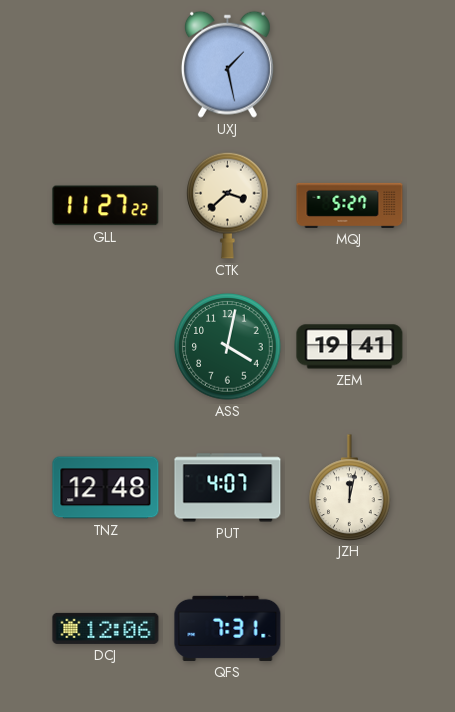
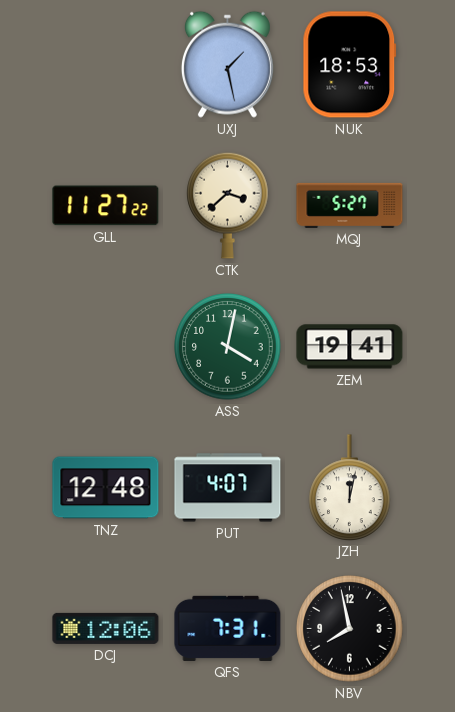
NUK: none -> 18:53
NBV: none -> 7:58
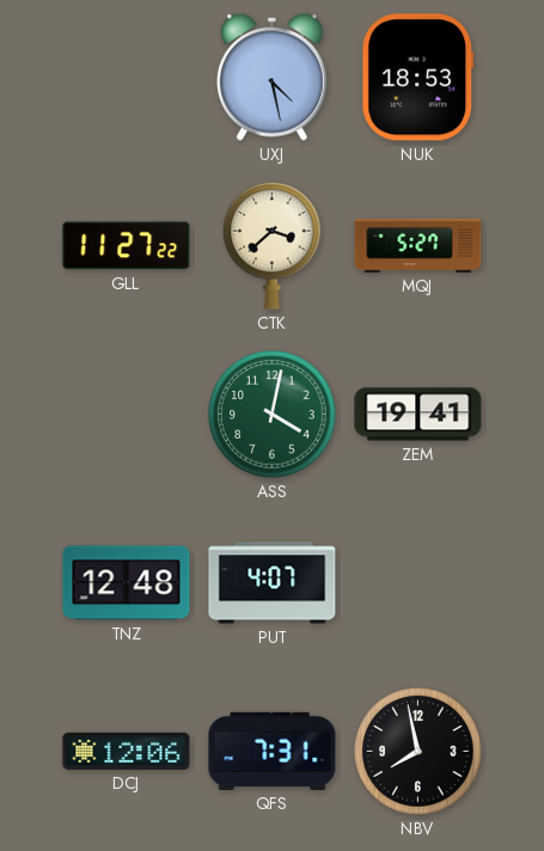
UXJ: 1:28 -> 4:28
JZH: 12:02 -> none
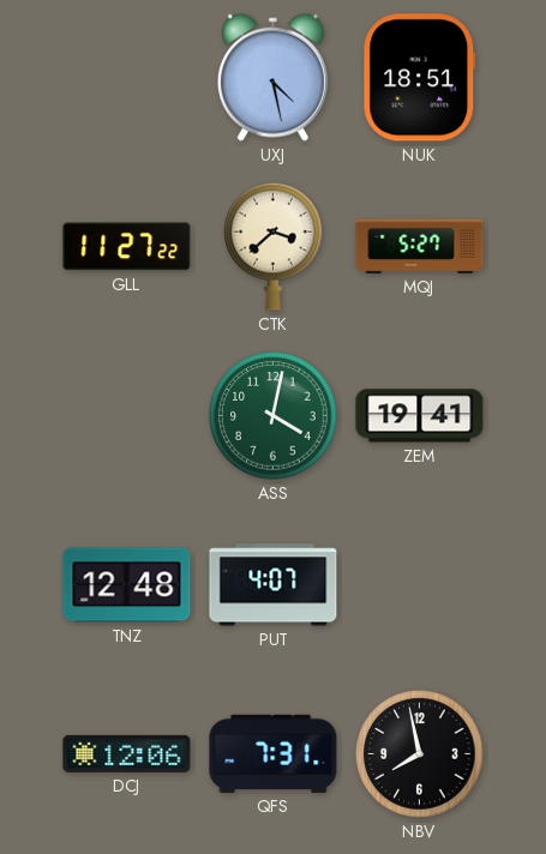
NUK: 18:53 -> 18:51
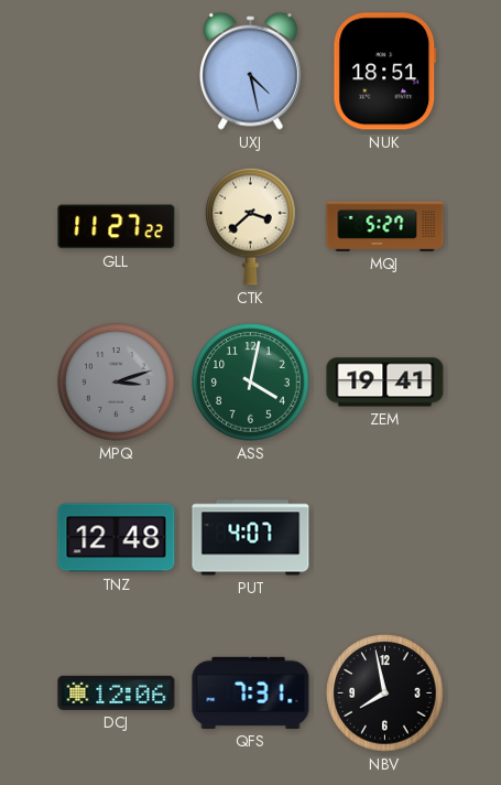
MPQ: none -> 3:12
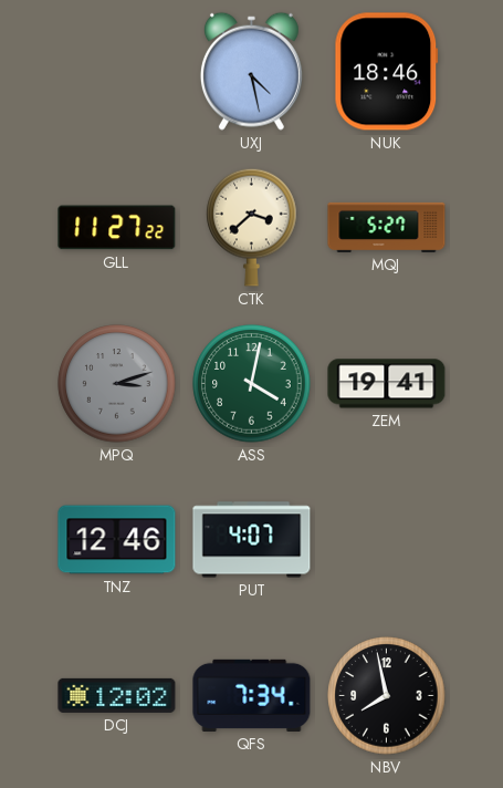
NUK: 18:51 -> 18:46
TNZ: 12:48 -> 12:46
DCJ: 12:06 -> 12:02
QFS: 7:31 -> 7:34
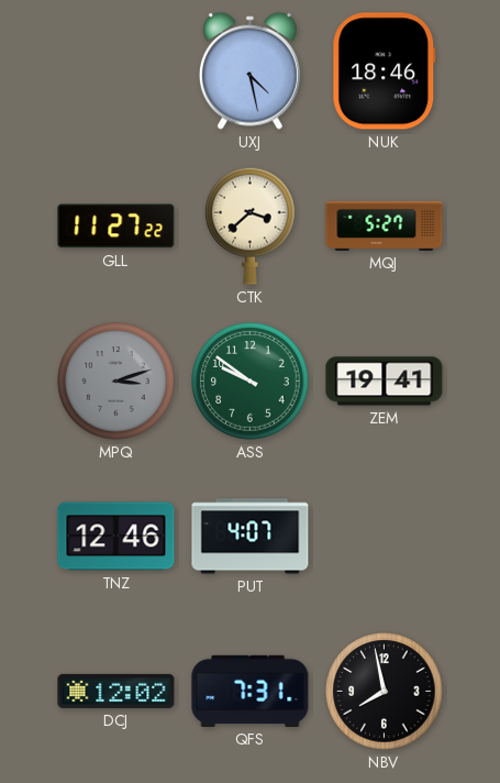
ASS: 4:02 -> 9:51
QFS: 7:34 -> 7:31
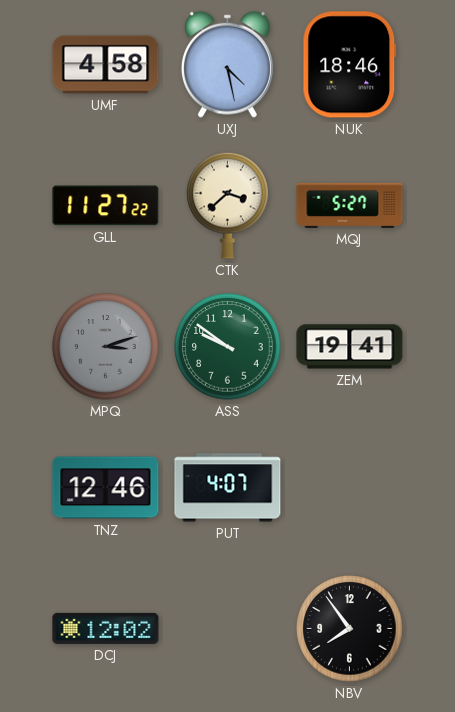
UMF: none -> 4:58
QFS: 7:31 -> none
NBV: 7:58 -> 7:54
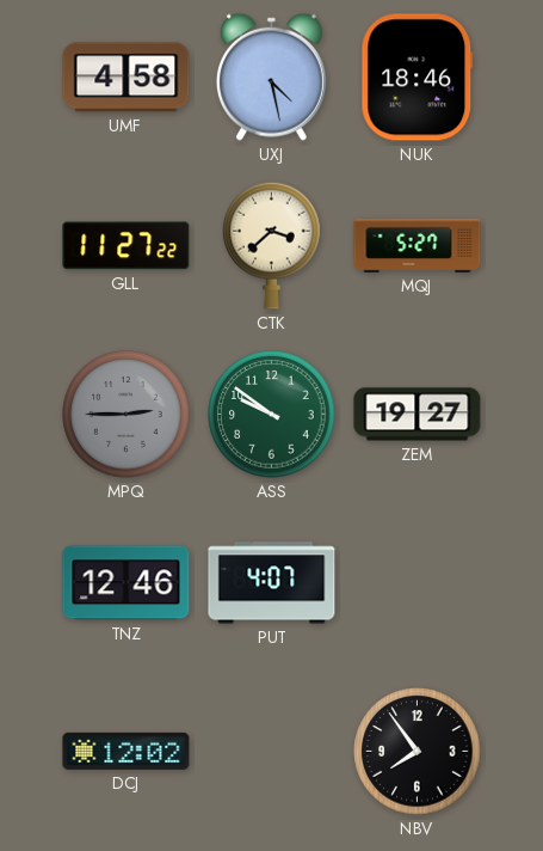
MPQ: 3:12 -> 2:45
ZEM: 19:41 -> 19:27
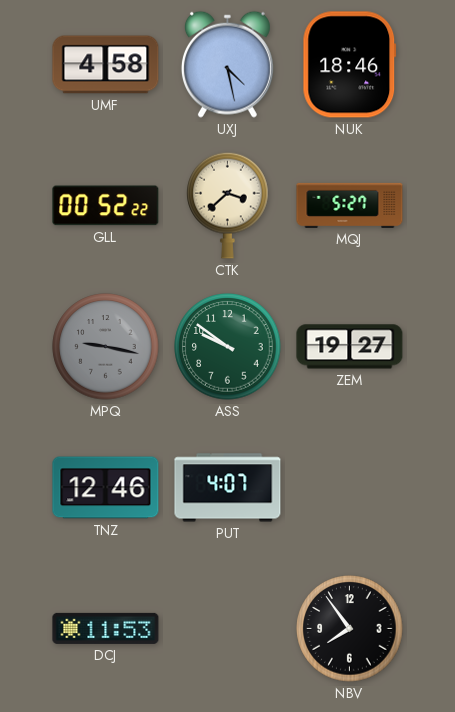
GLL: 11:27 -> 00:52
MPQ: 2:45 -> 9:17
DCJ: 12:02 -> 11:53
